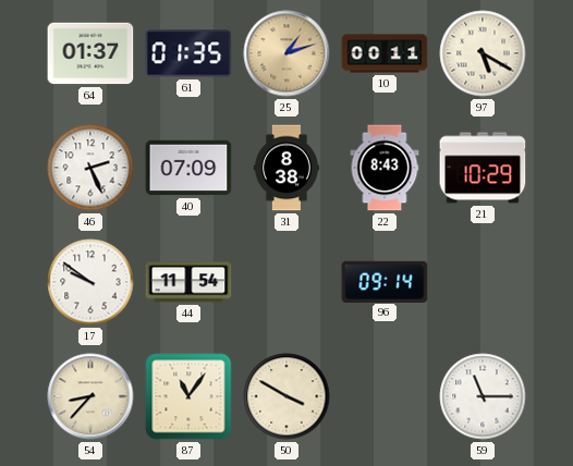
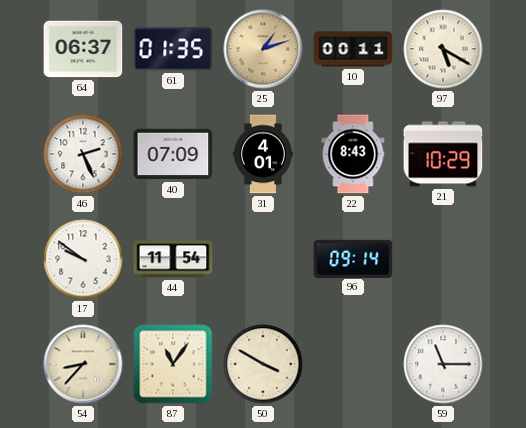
64: 01:37 -> 06:37
31: 8:38 -> 4:01
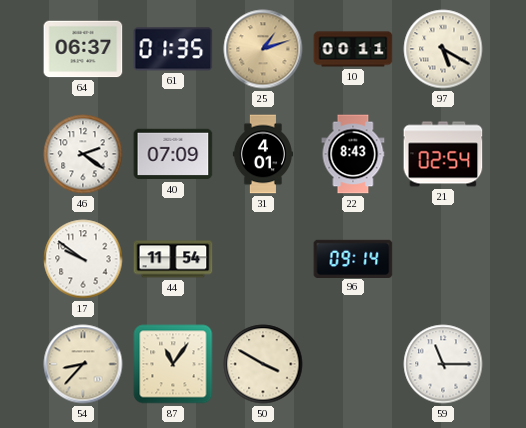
46: 2:26 -> 2:21
21: 10:29 -> 02:54
